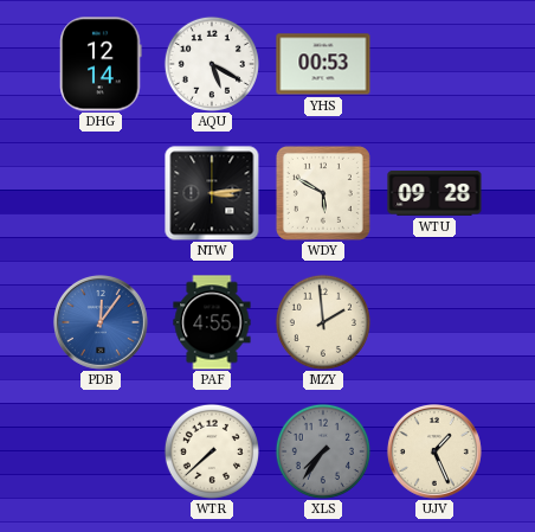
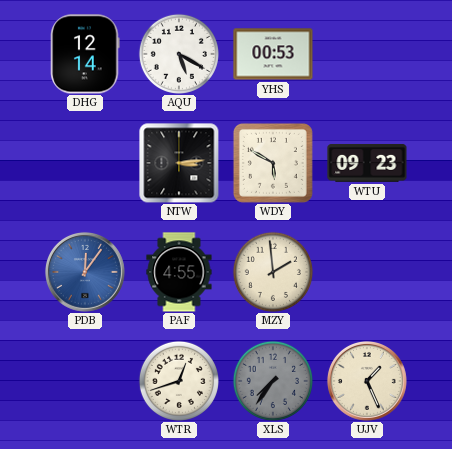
WTU: 09:28 -> 09:23
WTR: 7:38 -> 12:42
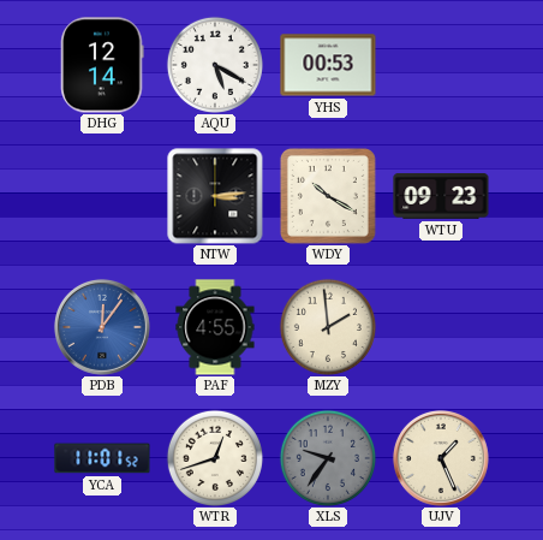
WDY: 5:50 -> 10:20
YCA: none -> 11:01
XLS: 7:36 -> 9:36
